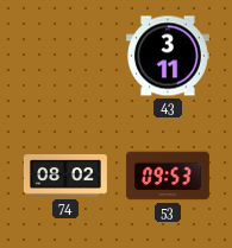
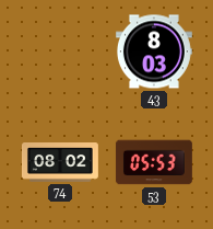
43: 3:11 -> 8:03
53: 09:53 -> 05:53
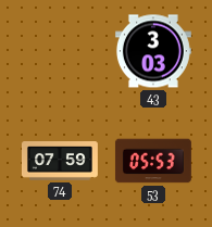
43: 8:03 -> 3:03
74: 08:02 -> 07:59
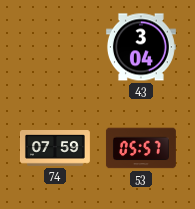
43: 3:03 -> 3:04
53: 05:53 -> 05:57
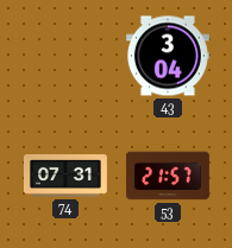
74: 07:59 -> 07:31
53: 05:57 -> 21:57
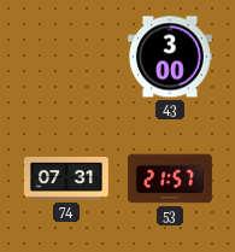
43: 3:04 -> 3:00
